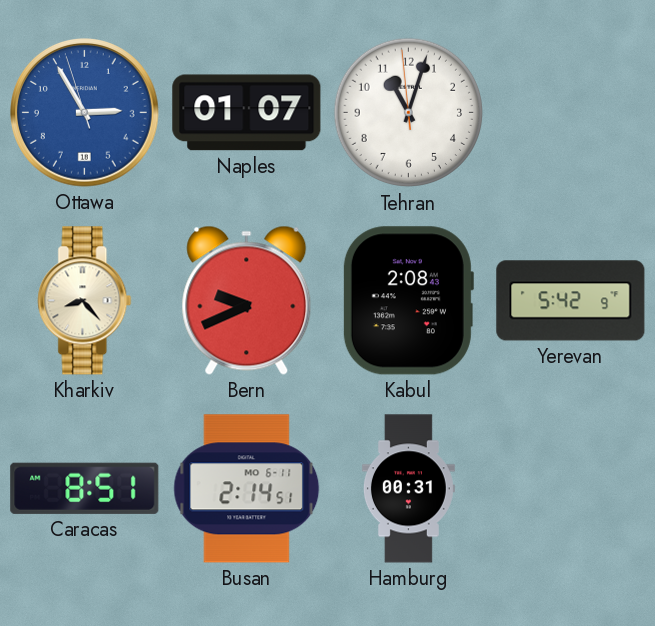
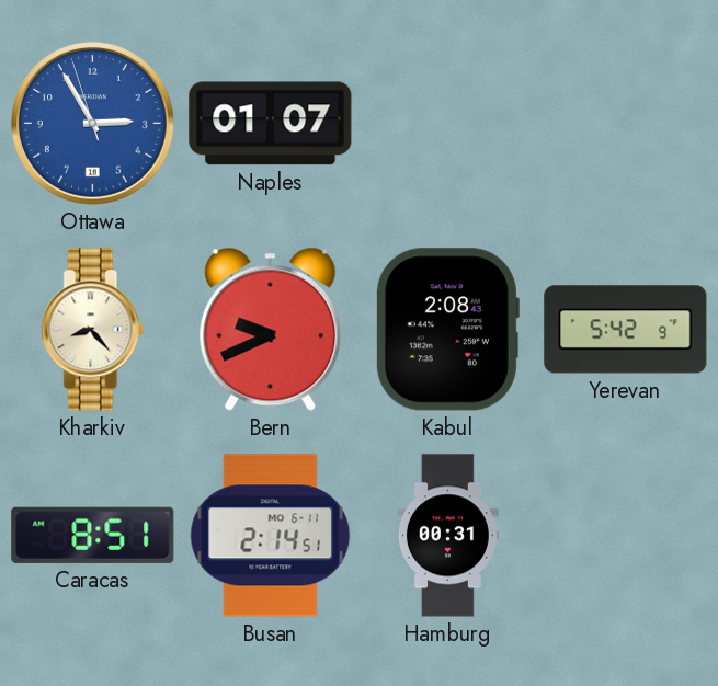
Tehran: 11:02 -> none
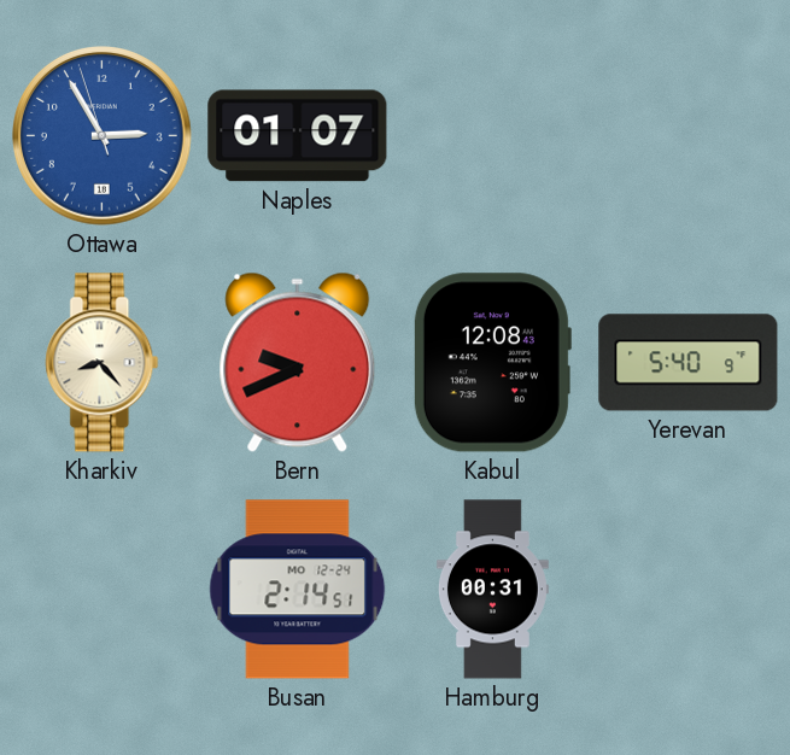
Kabul: 2:08 -> 12:08
Yerevan: 5:42 -> 5:40
Caracas: 8:51 -> none
Busan date: MO 6-11 -> MO 12-24
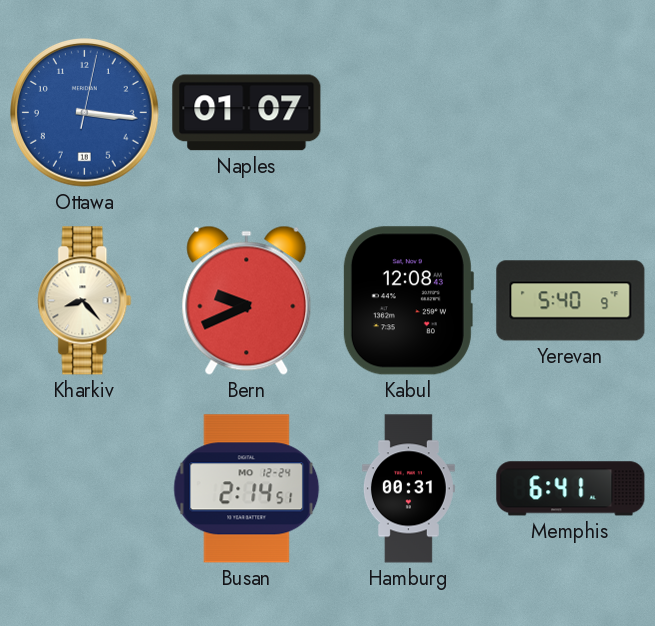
Ottawa: 2:54 -> 3:16
Memphis: none -> 6:41
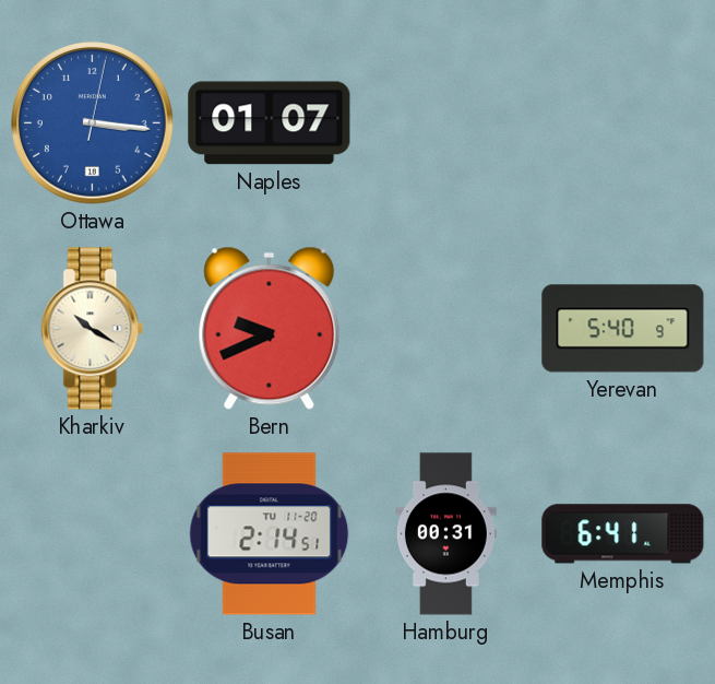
Kharkiv: 8:23 -> 10:20
Kabul: 12:08 -> none
Busan date: MO 12-24 -> TU 11-20
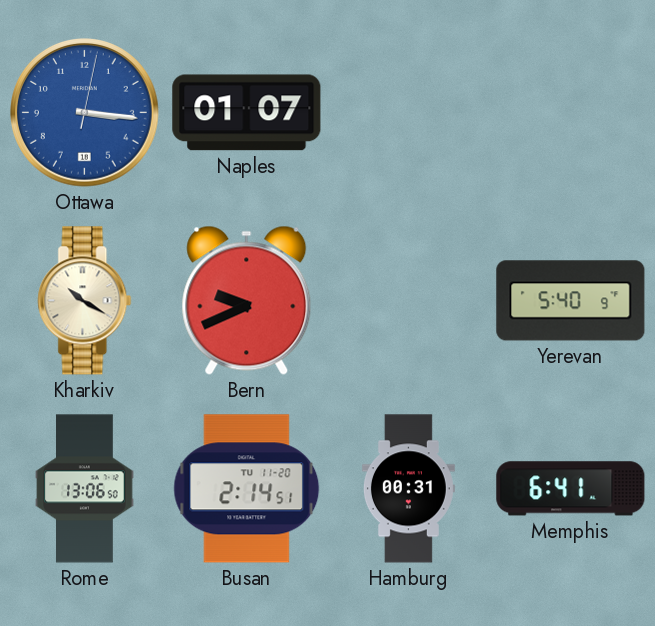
Rome: none -> 13:06
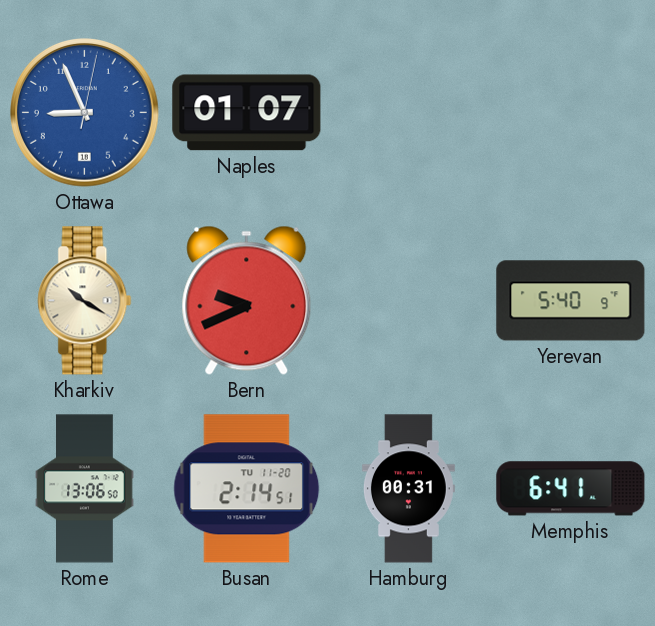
Ottawa: 3:16 -> 8:56
